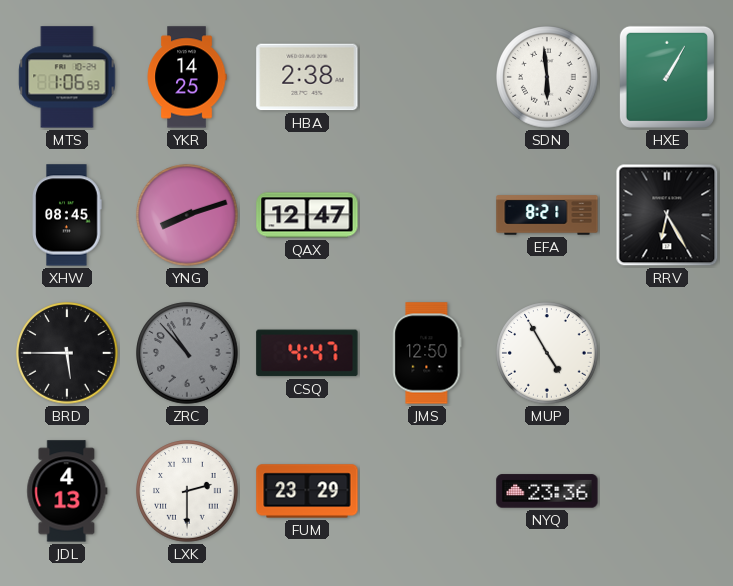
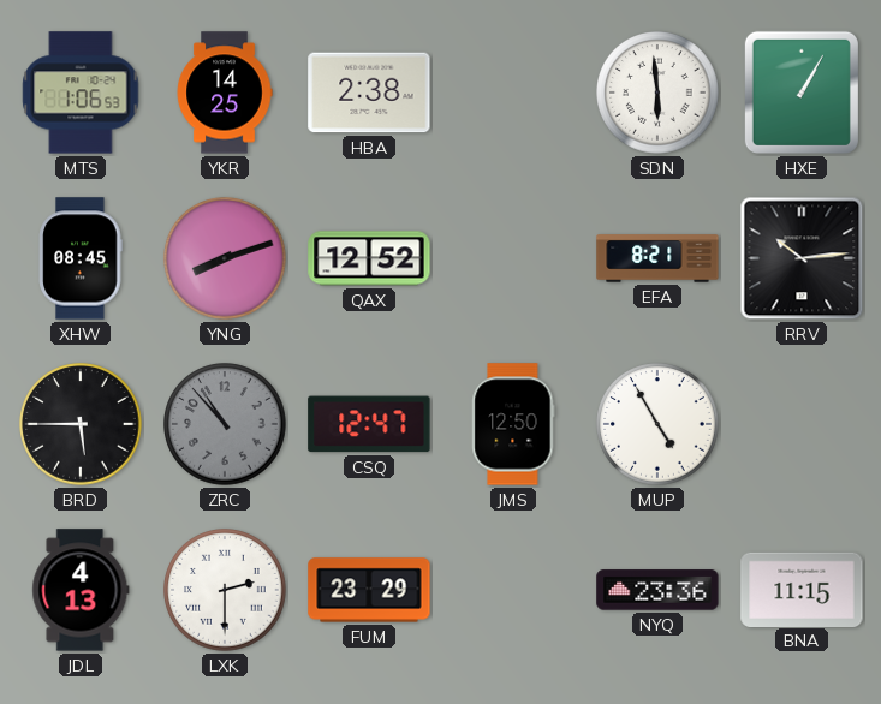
QAX: 12:47 -> 12:52
RRV: 6:25 -> 10:14
CSQ: 4:47 -> 12:47
BNA: none -> 11:15
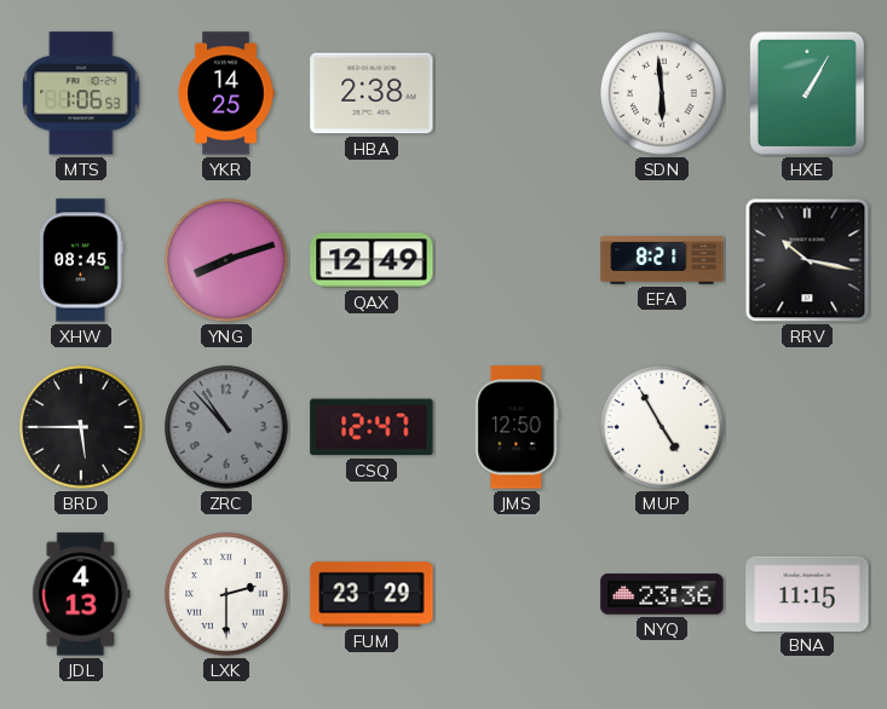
QAX: 12:52 -> 12:49
RRV: 10:14 -> 10:17
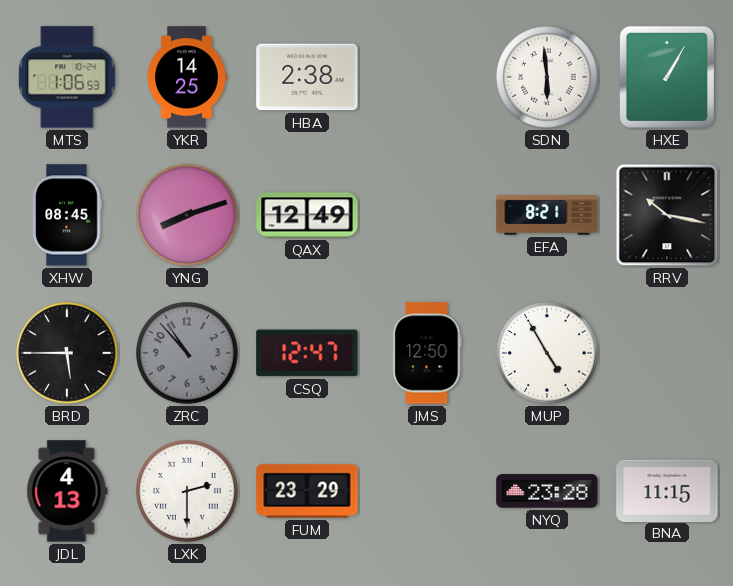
NYQ: 23:36 -> 23:28
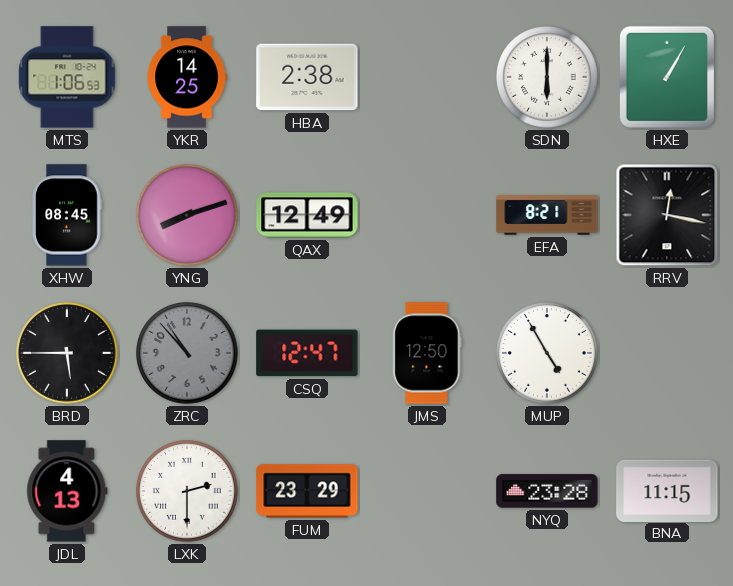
SDN: 5:59 -> 6:00
RRV: 10:17 -> 12:17
